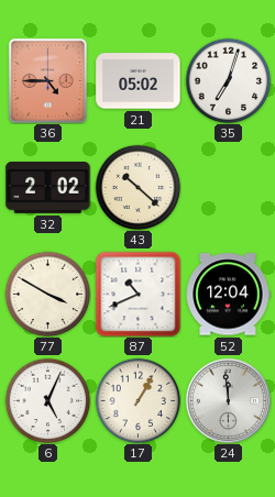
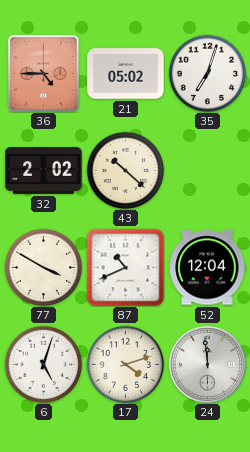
6: 5:04 -> 5:03
17: 1:05 -> 4:12
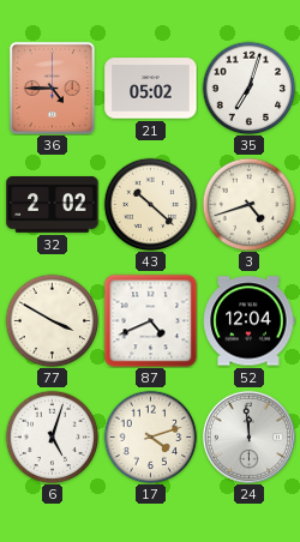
3: none -> 4:42
87: 10:41 -> 4:41
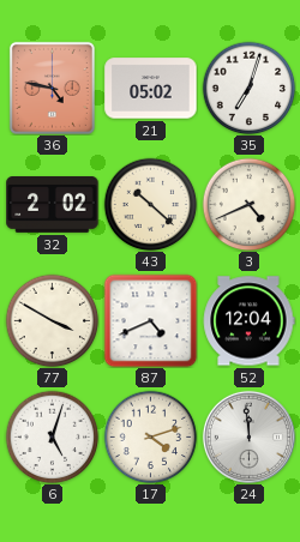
36: 4:45 -> 4:47
3: 4:42 -> 4:41
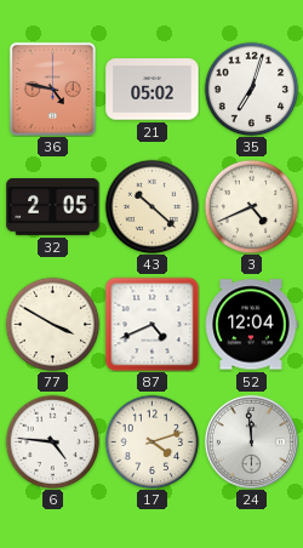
32: 2:02 -> 2:05
6: 5:03 -> 4:46
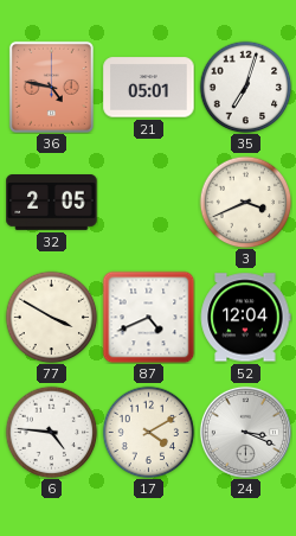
21: 05:02 -> 05:01
43: 10:22 -> none
3: 4:41 -> 3:41
17: 4:12 -> 4:10
24: 11:59 -> 3:19
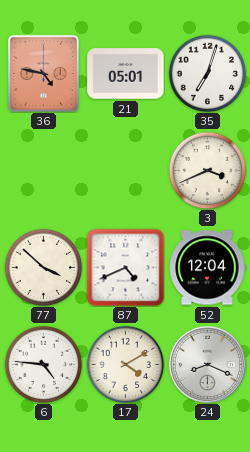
32: 2:05 -> none
77: 3:50 -> 3:52
24: 3:19 -> 8:19
